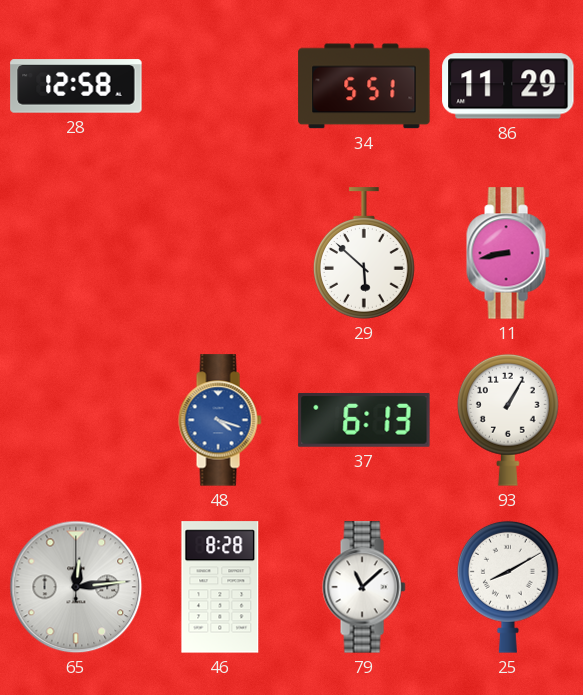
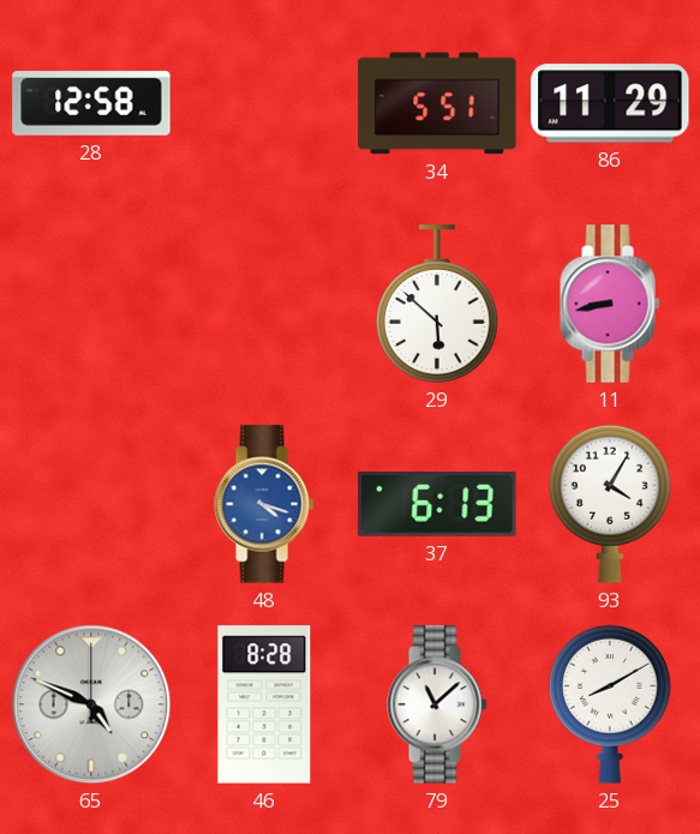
93: 1:05 -> 4:05
65: 12:14 -> 4:49
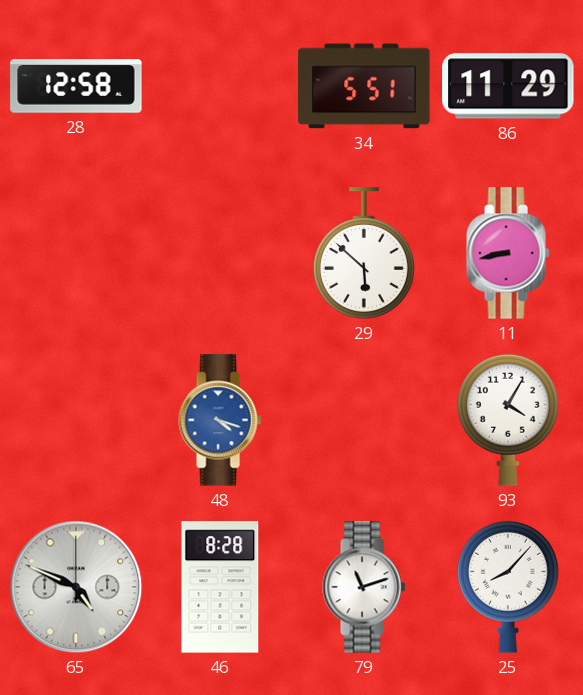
37: 6:13 -> none
79: 11:08 -> 11:12
25: 8:10 -> 8:07
